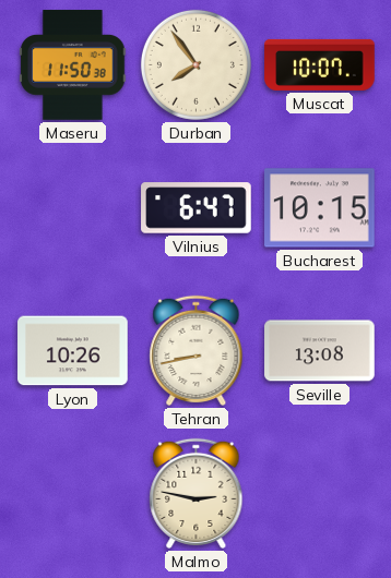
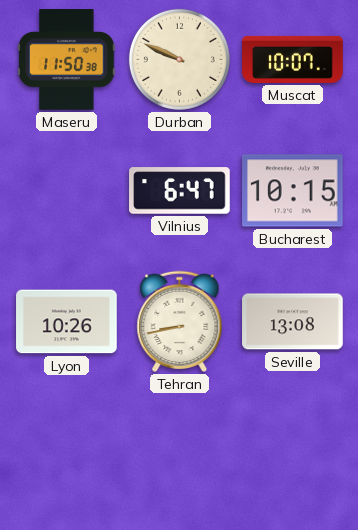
Durban: 7:54 -> 9:49
Malmo: 2:47 -> none
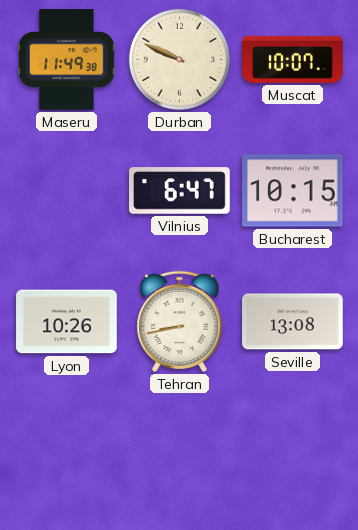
Maseru: 11:50 -> 11:49
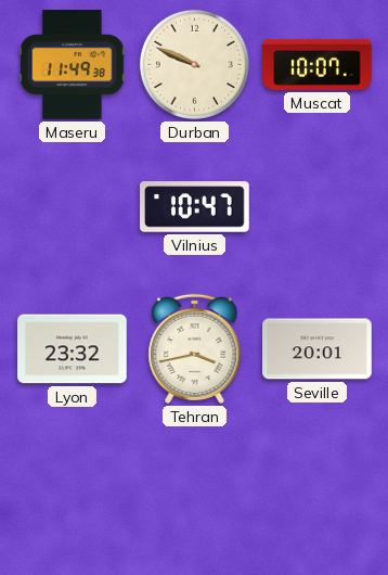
Vilnius: 6:47 -> 10:47
Bucharest: 10:15 -> none
Lyon: 10:26 -> 23:32
Tehran: 8:43 -> 3:43
Seville: 13:08 -> 20:01
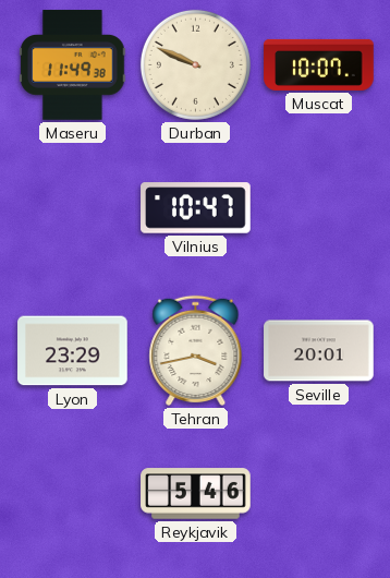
Lyon: 23:32 -> 23:29
Reykjavik: none -> 5:46
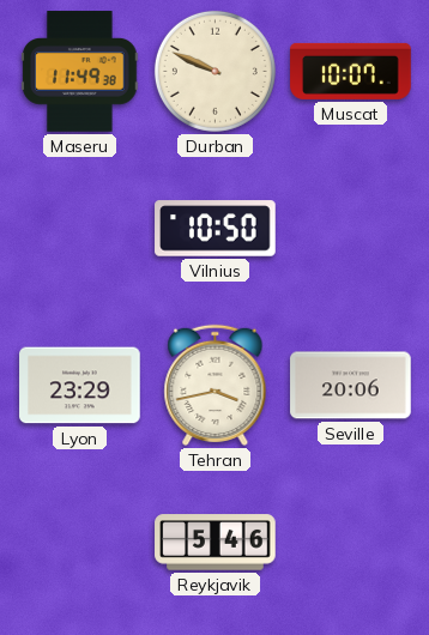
Vilnius: 10:47 -> 10:50
Seville: 20:01 -> 20:06
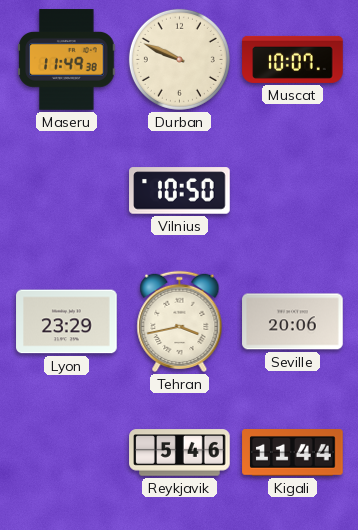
Kigali: none -> 11:44
